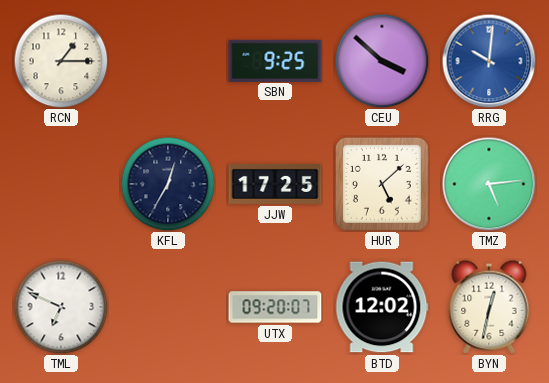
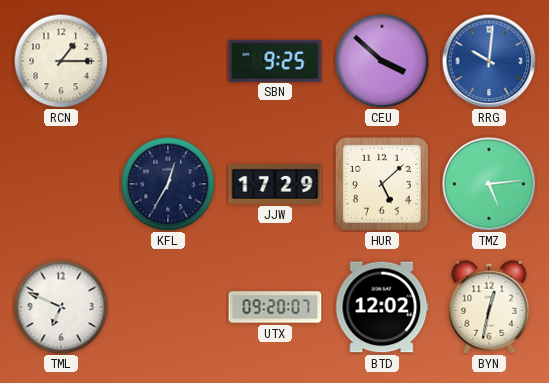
JJW: 17:25 -> 17:29
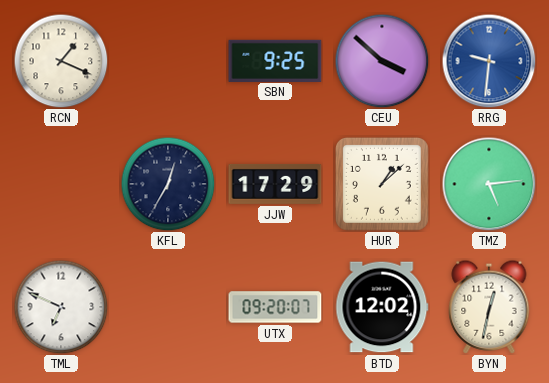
RCN: 1:15 -> 1:19
RRG: 10:01 -> 9:31
HUR: 5:08 -> 1:08
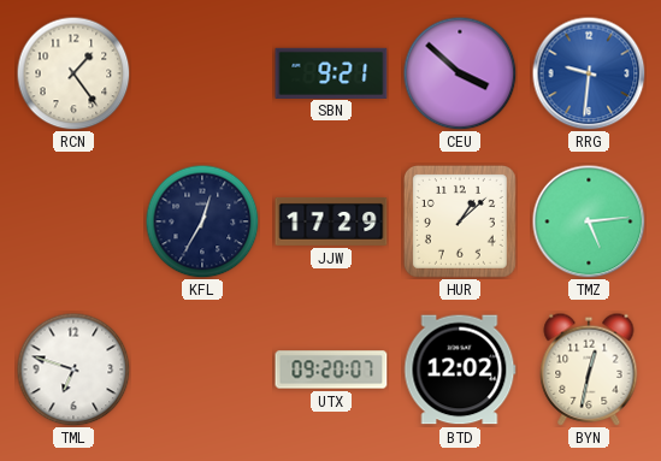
RCN: 1:19 -> 1:24
SBN: 9:25 -> 9:21
TML: 6:49 -> 6:48
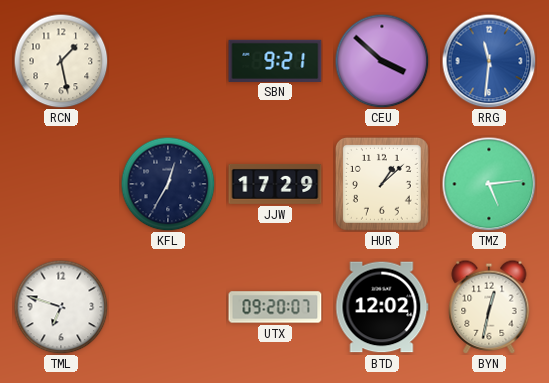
RCN: 1:24 -> 1:28
RRG: 9:31 -> 11:31
